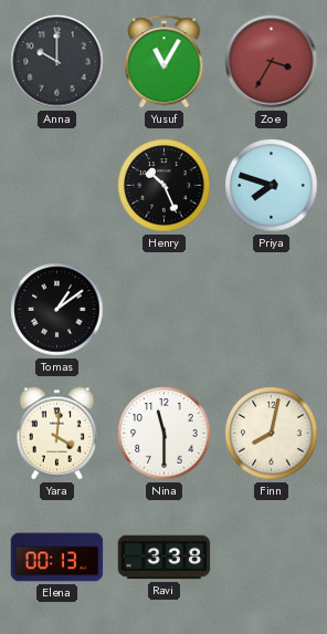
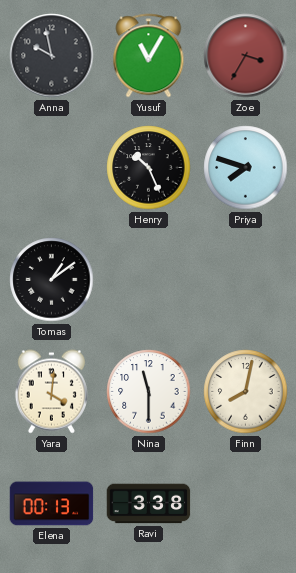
Anna: 10:00 -> 9:58
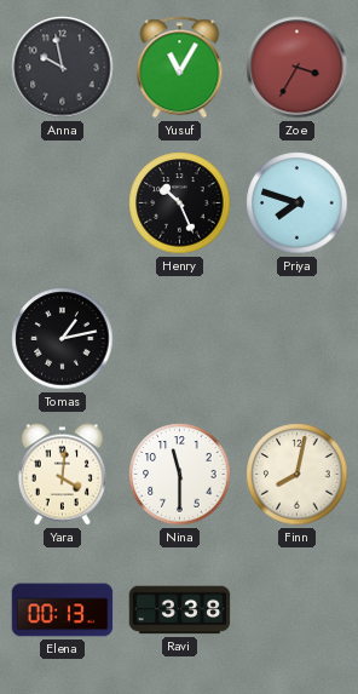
Tomas: 1:09 -> 1:13
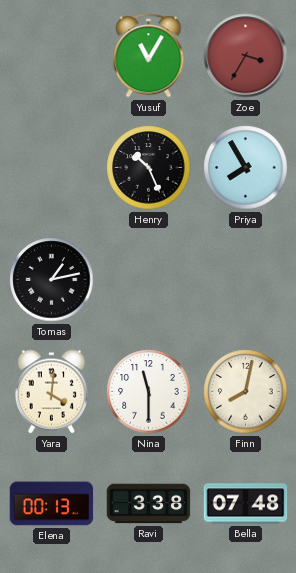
Anna: 9:58 -> none
Priya: 7:48 -> 7:55
Bella: none -> 07:48
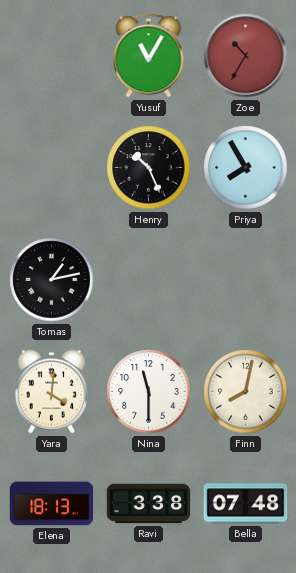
Zoe: 3:35 -> 10:35
Elena: 00:13 -> 18:13
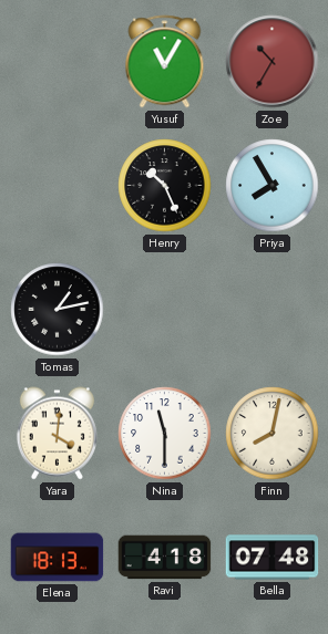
Ravi: 3:38 -> 4:18
